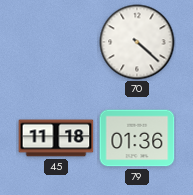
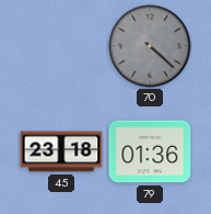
70 dial: white -> grey
45: 11:18 -> 23:18
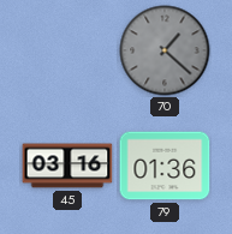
70: 4:22 -> 1:22
45: 23:18 -> 03:16
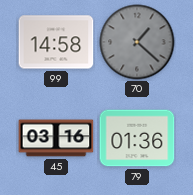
99: none -> 14:58
